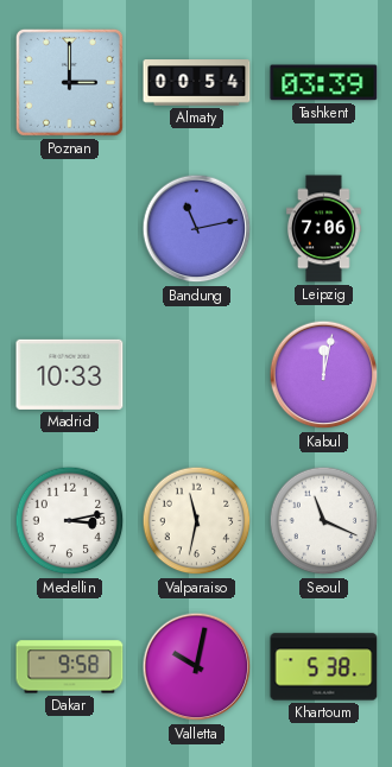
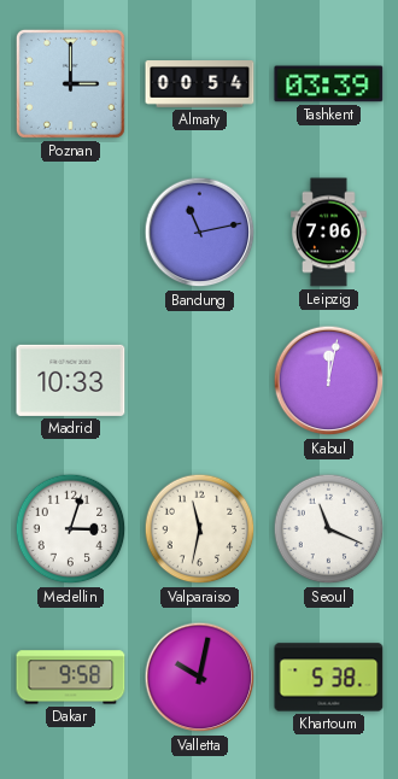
Medellin: 3:13 -> 3:03
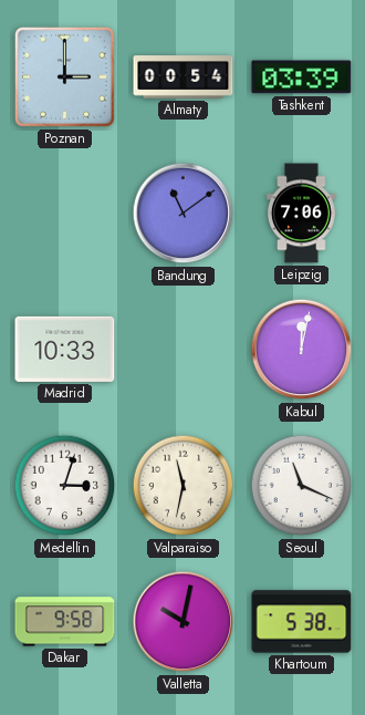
Bandung: 11:13 -> 11:09
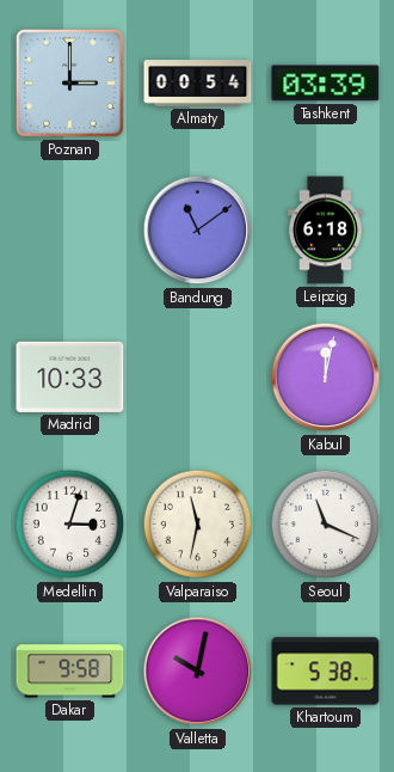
Leipzig: 7:06 -> 6:18
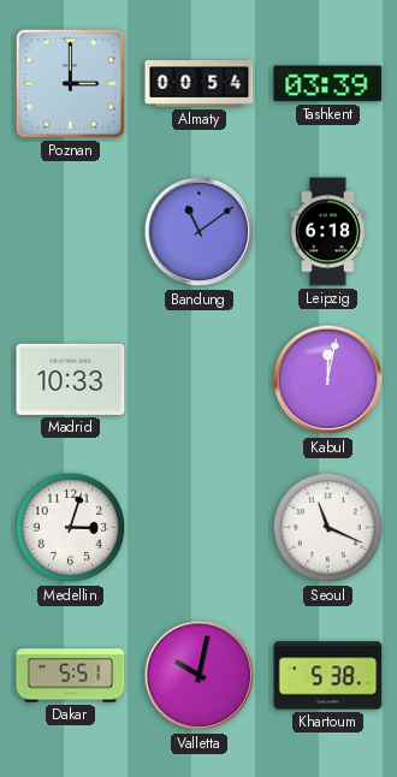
Valparaiso: 11:32 -> none
Dakar: 9:58 -> 5:51
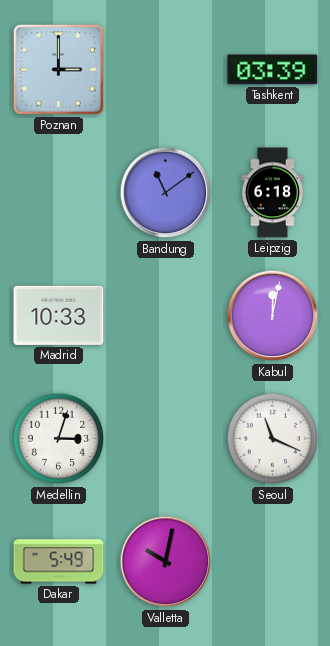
Almaty: 00:54 -> none
Dakar: 5:51 -> 5:49
Khartoum: 5:38 -> none
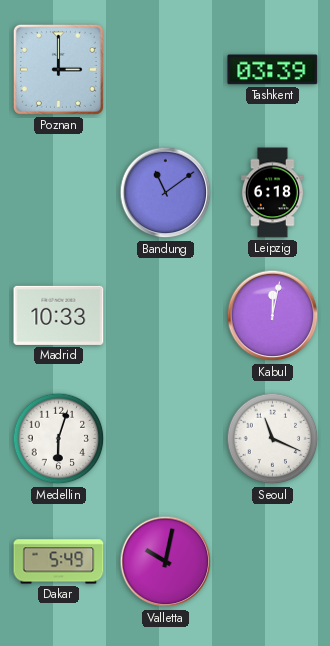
Medellin: 3:03 -> 6:03
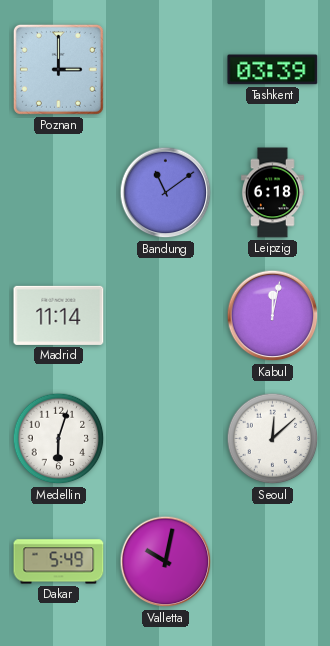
Madrid: 10:33 -> 11:14
Seoul: 11:19 -> 12:08
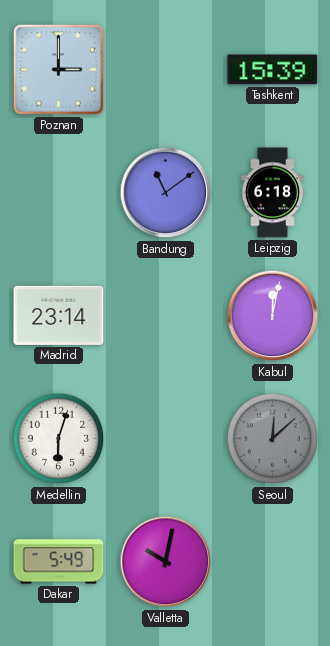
Tashkent: 03:39 -> 15:39
Madrid: 11:14 -> 23:14
Seoul dial: white -> grey
